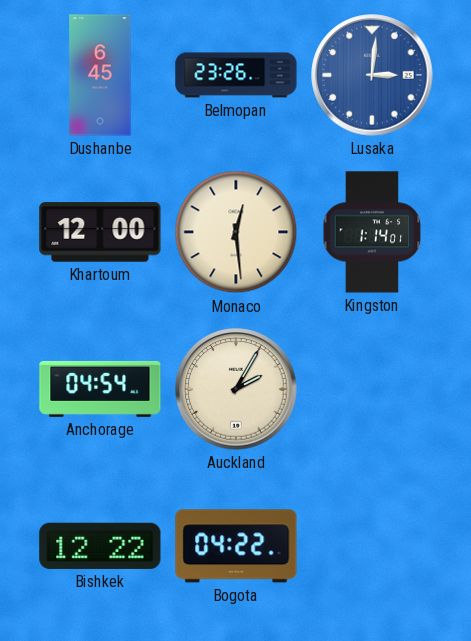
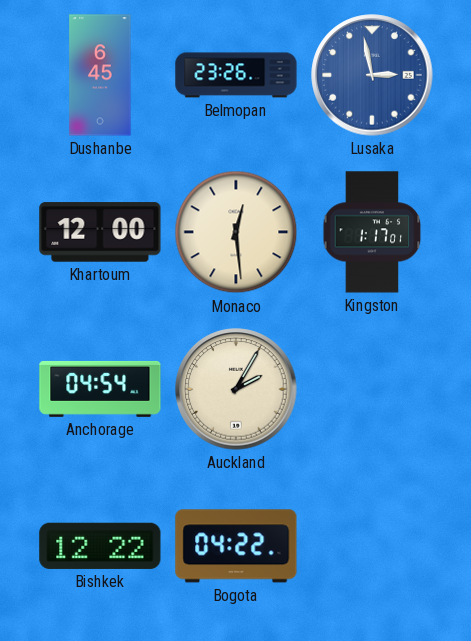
Lusaka: 3:01 -> 2:58
Kingston: 1:14 -> 1:17
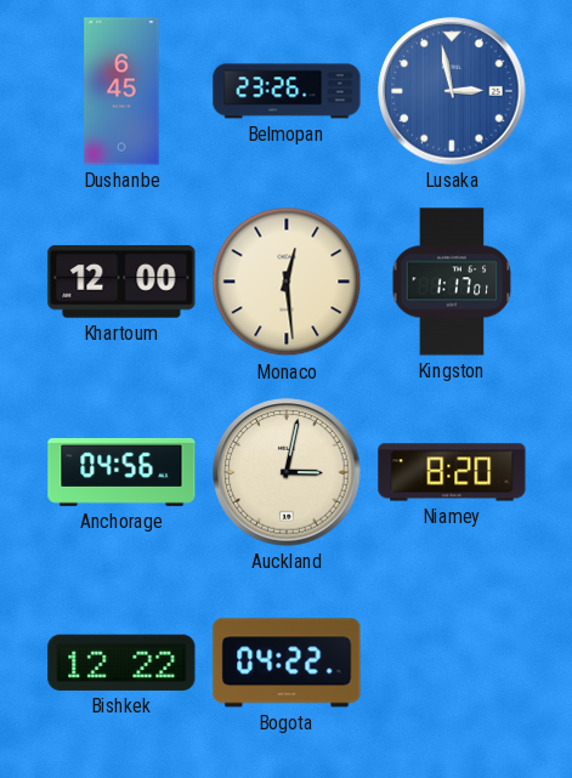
Anchorage: 04:54 -> 04:56
Auckland: 2:05 -> 3:02
Niamey: none -> 8:20
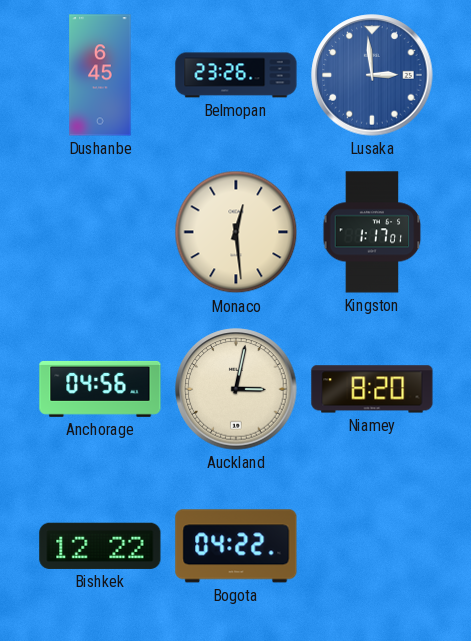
Lusaka: 2:58 -> 2:59
Khartoum: 12:00 -> none
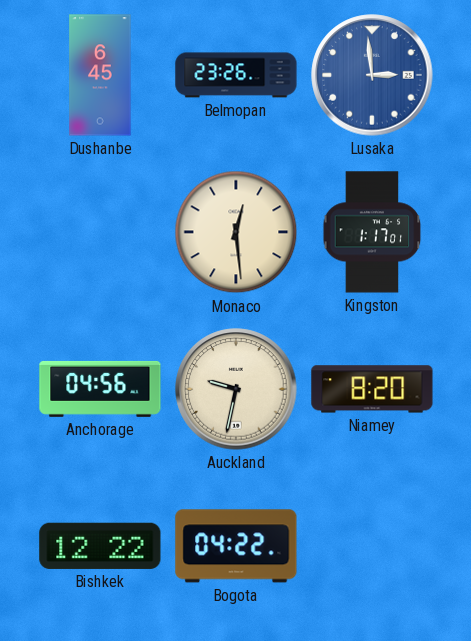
Auckland: 3:02 -> 9:32
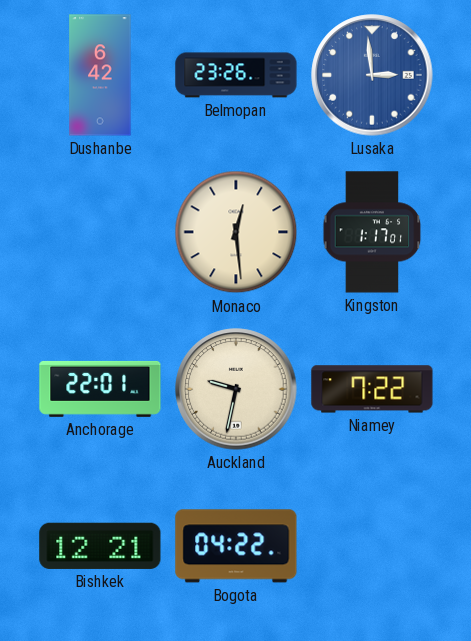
Dushanbe: 6:45 -> 6:42
Anchorage: 04:56 -> 22:01
Niamey: 8:20 -> 7:22
Bishkek: 12:22 -> 12:21
